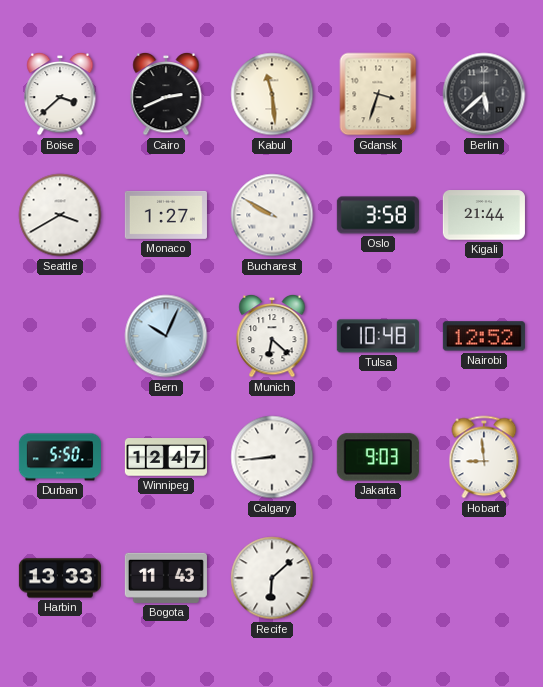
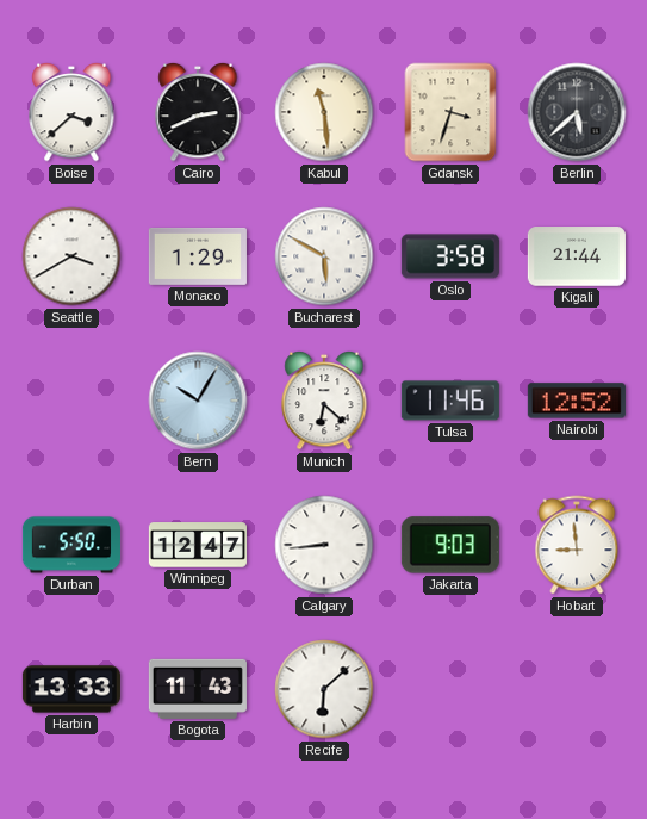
Monaco: 1:27 -> 1:29
Bucharest: 9:50 -> 5:50
Bern: 10:04 -> 10:05
Tulsa: 10:48 -> 11:46
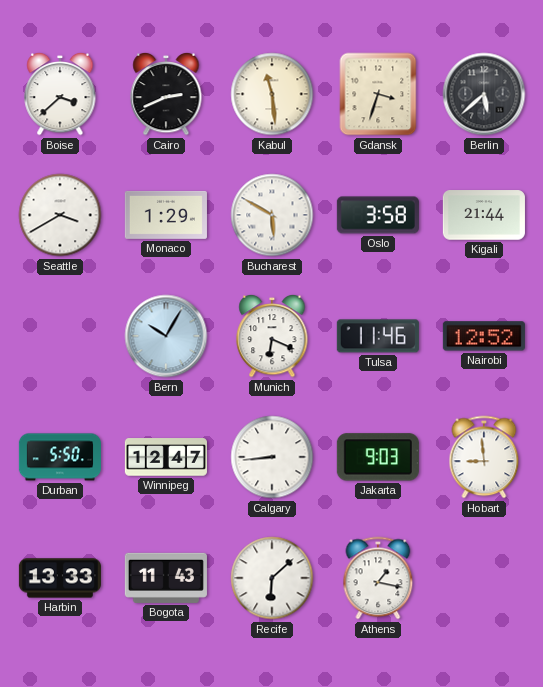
Munich: 6:22 -> 6:19
Athens: none -> 1:17
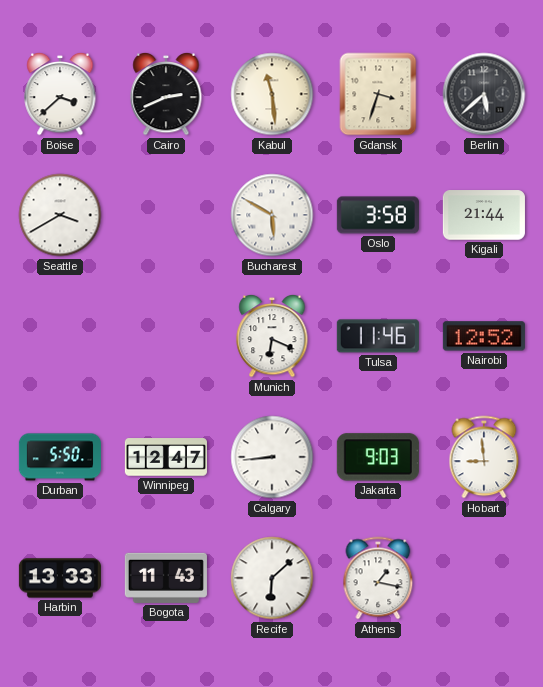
Monaco: 1:29 -> none
Bern: 10:05 -> none
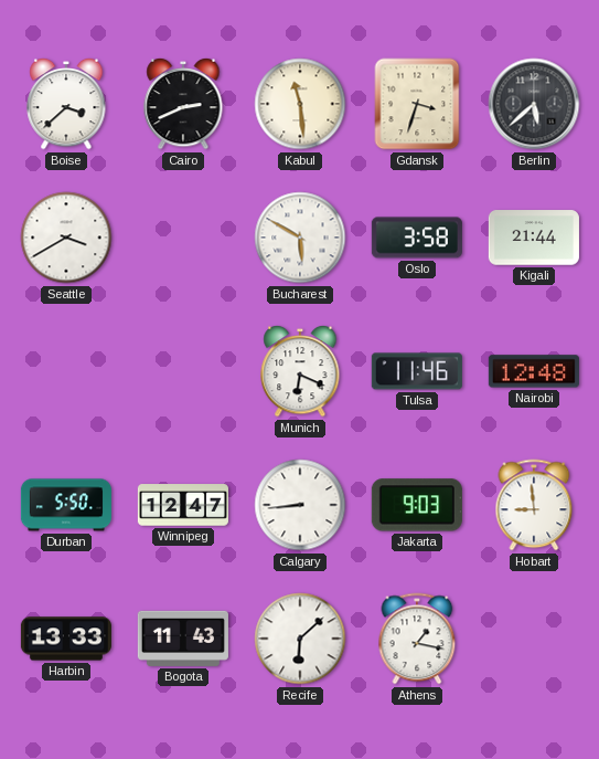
Nairobi: 12:52 -> 12:48
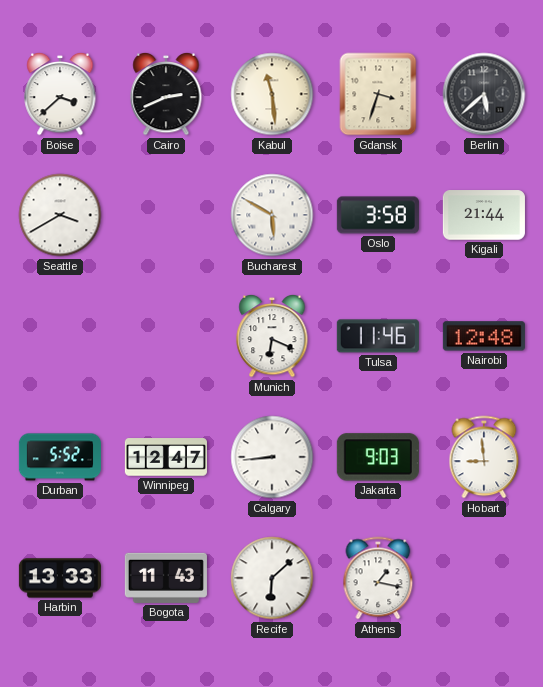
Durban: 5:50 -> 5:52
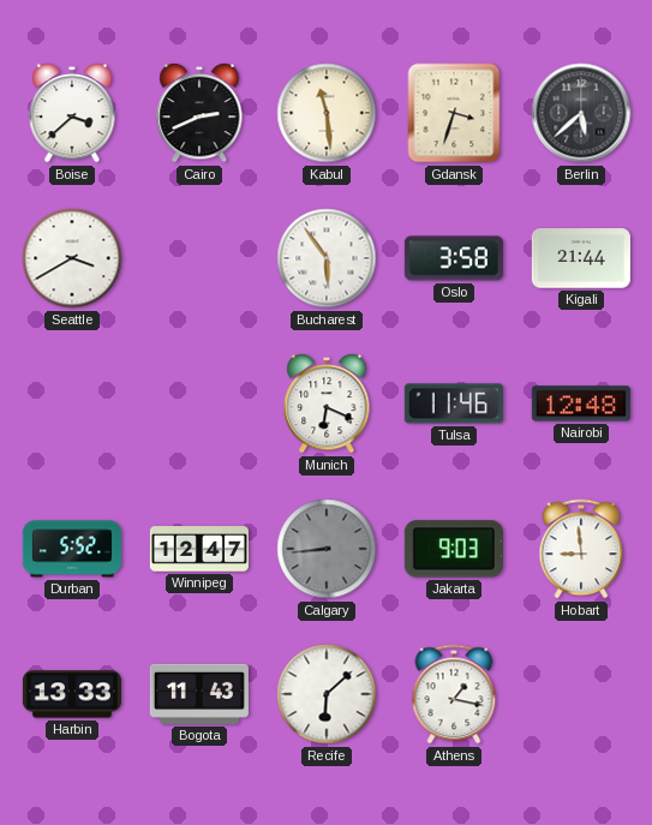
Bucharest: 5:50 -> 5:54
Calgary dial: white -> grey
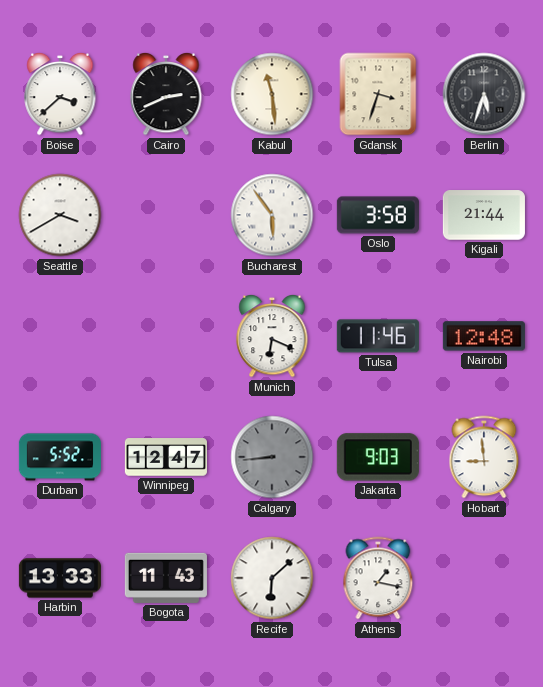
Berlin: 5:38 -> 5:33
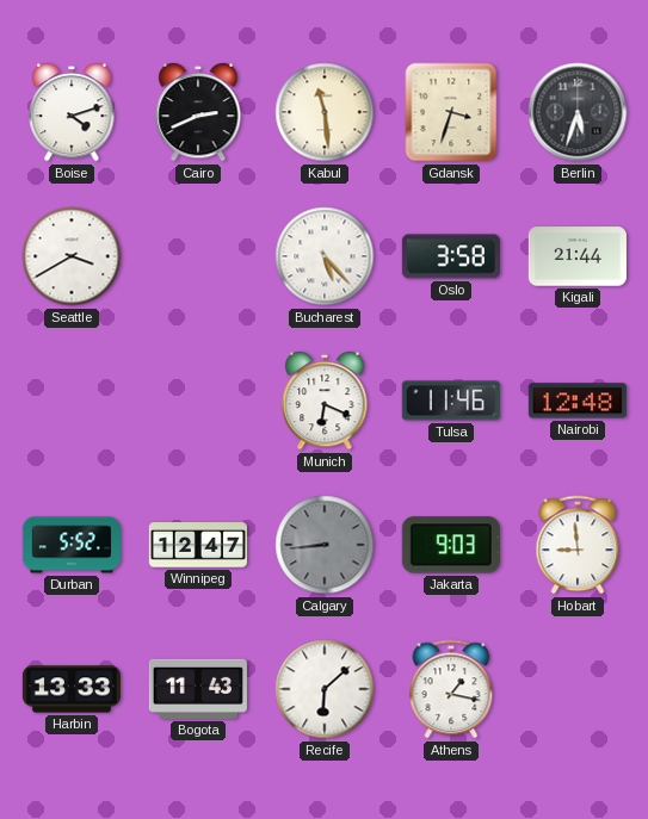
Boise: 3:38 -> 4:12
Bucharest: 5:54 -> 5:23
